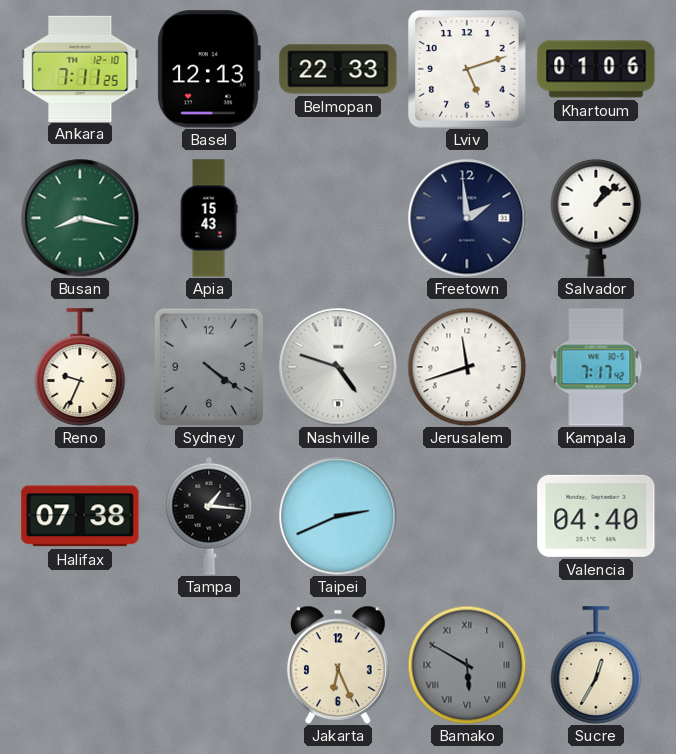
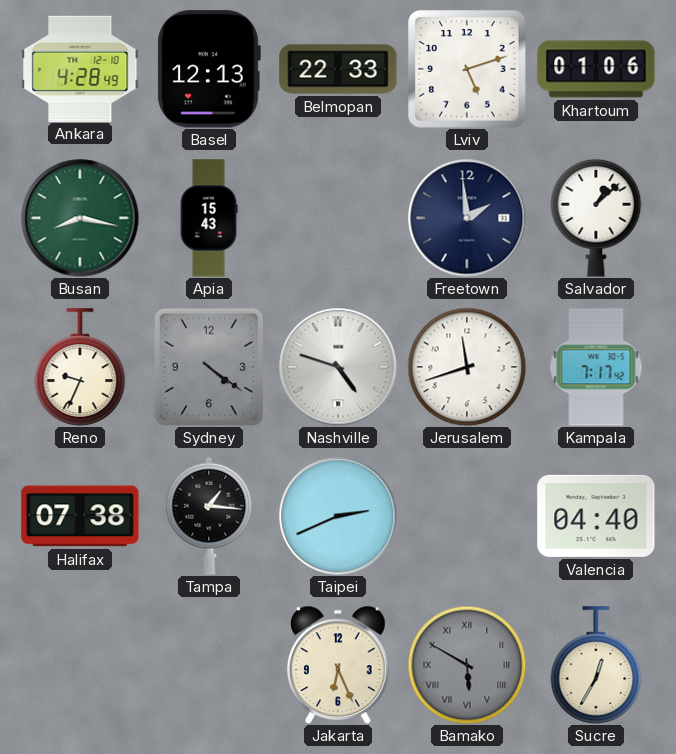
Ankara: 7:11 -> 4:28
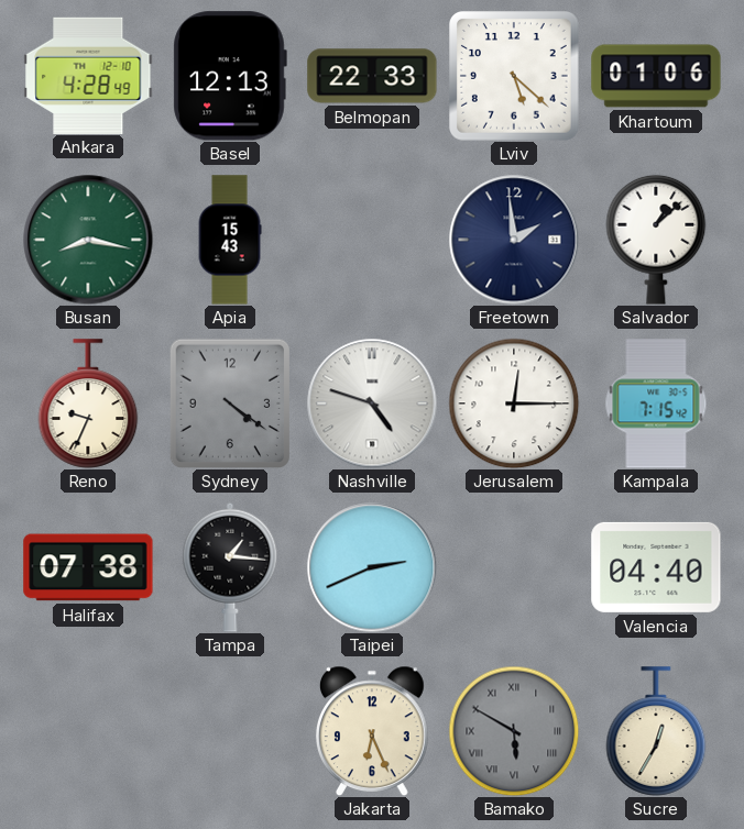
Lviv: 5:12 -> 5:22
Jerusalem: 11:42 -> 12:15
Kampala: 7:17 -> 7:15
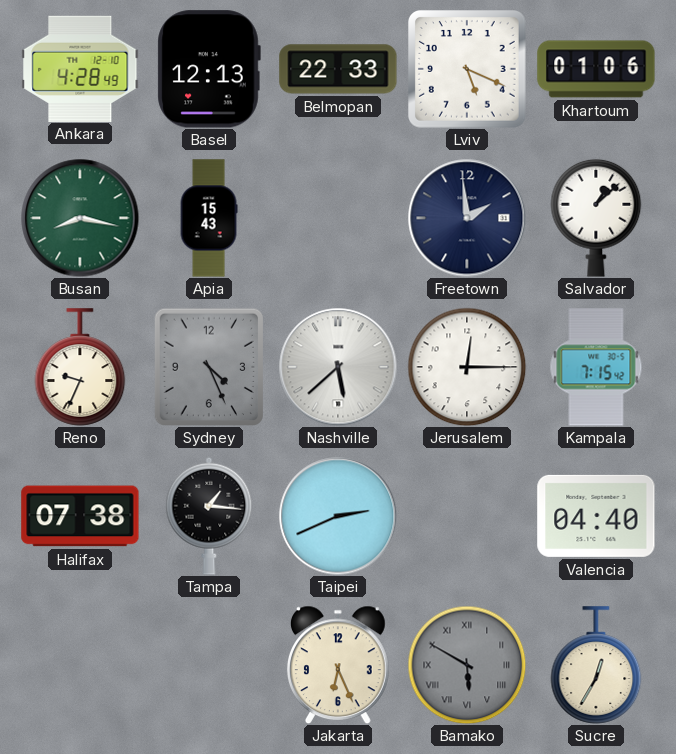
Lviv: 5:22 -> 5:19
Sydney: 4:21 -> 4:26
Nashville: 4:48 -> 5:38
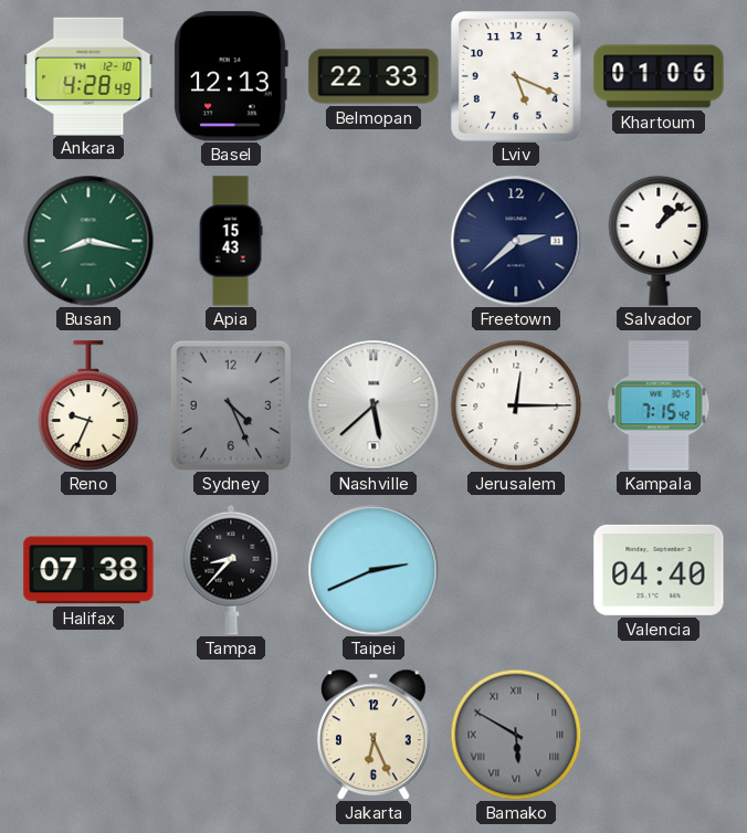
Freetown: 1:59 -> 2:38
Tampa: 1:16 -> 8:37
Sucre: 12:35 -> none
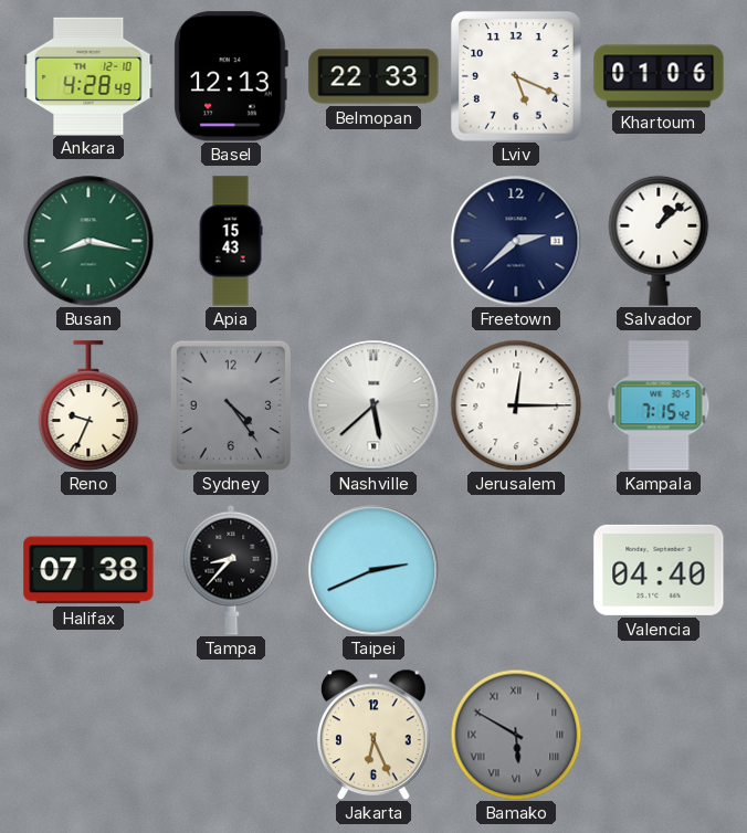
Sydney: 4:26 -> 4:24
